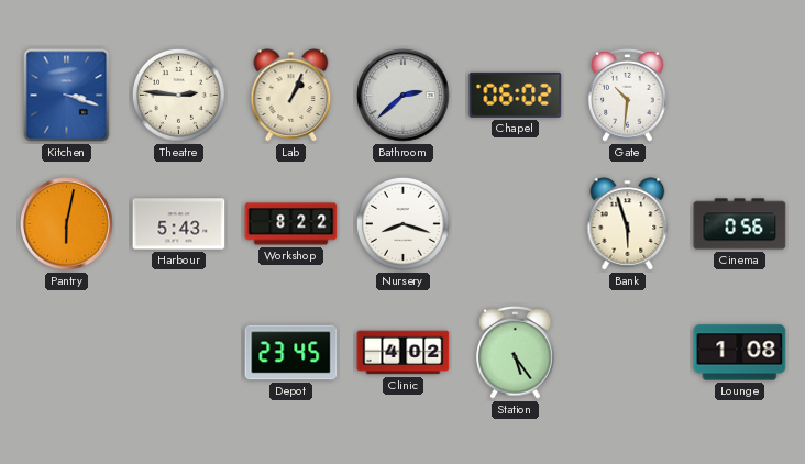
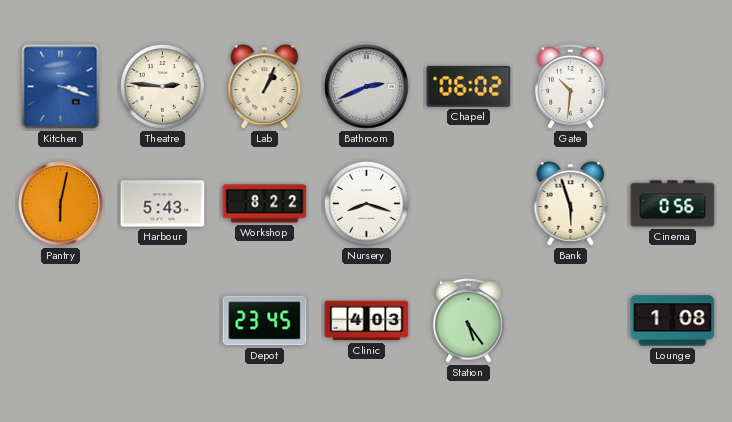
Bathroom: 2:38 -> 2:41
Clinic: 4:02 -> 4:03
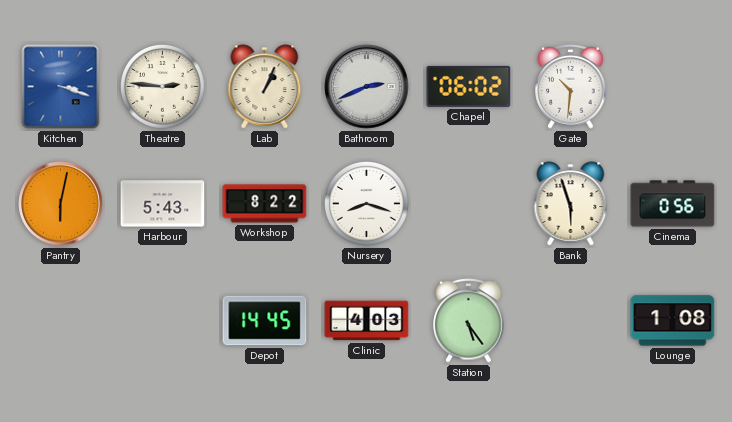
Depot: 23:45 -> 14:45
